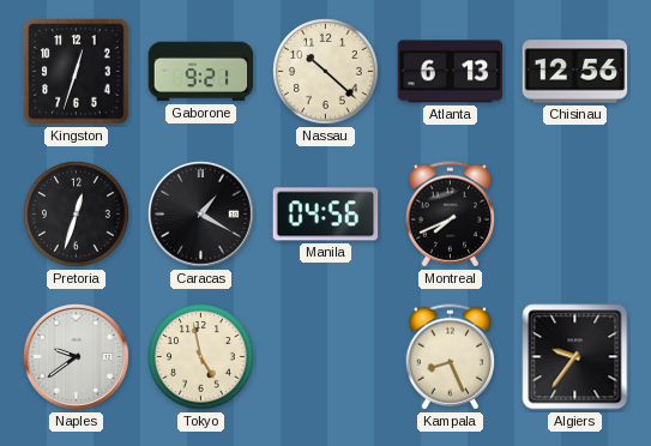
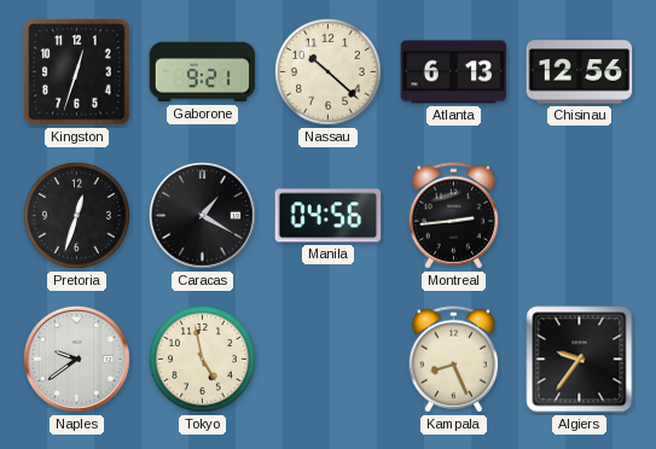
Montreal: 7:41 -> 2:44
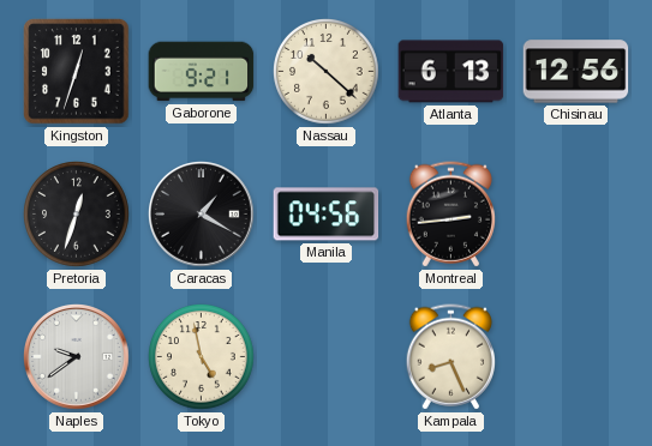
Algiers: 9:36 -> none
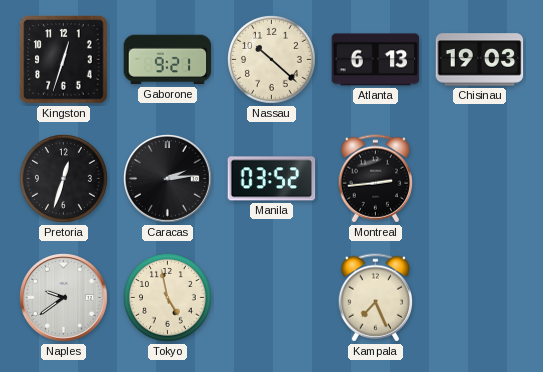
Chisinau: 12:56 -> 19:03
Caracas: 1:20 -> 2:14
Manila: 04:56 -> 03:52
Kampala: 8:26 -> 7:26
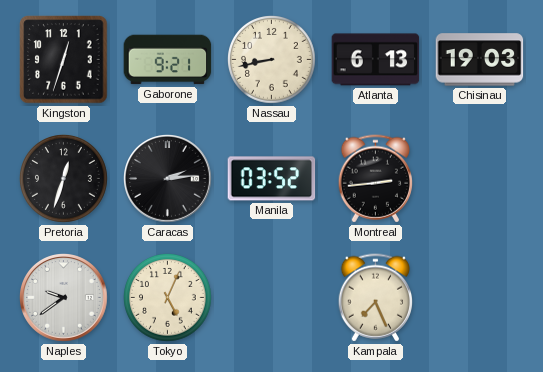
Nassau: 10:22 -> 8:43
Tokyo: 4:58 -> 5:04
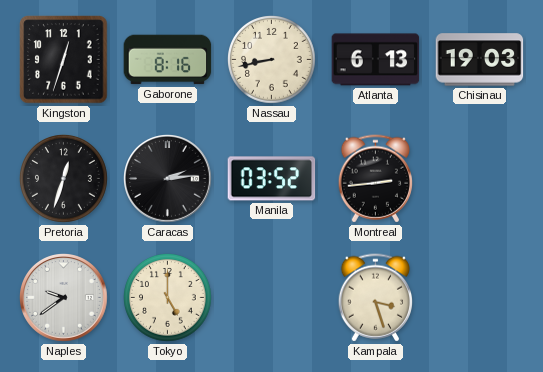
Gaborone: 9:21 -> 8:16
Tokyo: 5:04 -> 5:00
Kampala: 7:26 -> 3:27
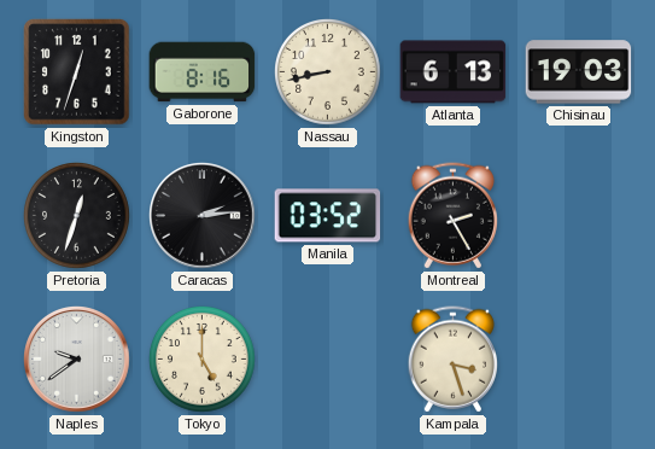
Montreal: 2:44 -> 2:25
